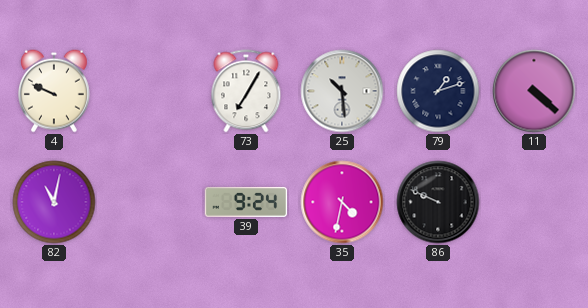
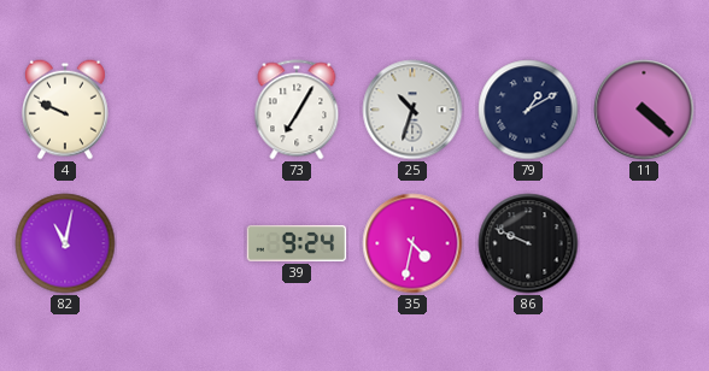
25: 10:29 -> 10:33
79: 1:12 -> 1:10
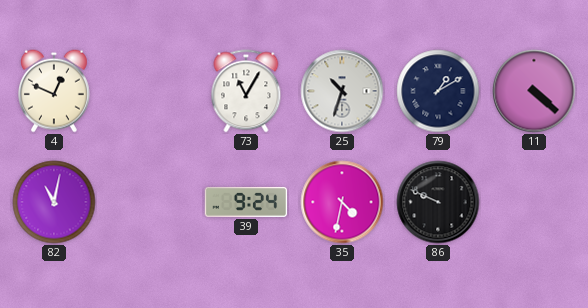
4: 9:49 -> 12:49
73: 7:05 -> 11:05
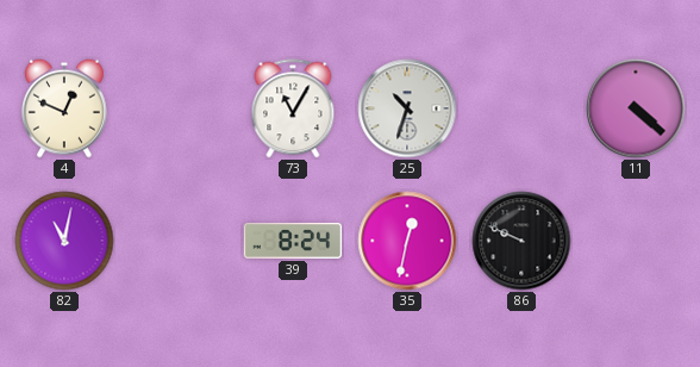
79: 1:10 -> none
39: 9:24 -> 8:24
35: 4:32 -> 12:32
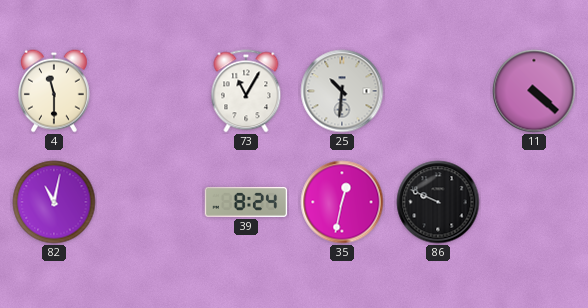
4: 12:49 -> 11:30
25: 10:33 -> 10:31
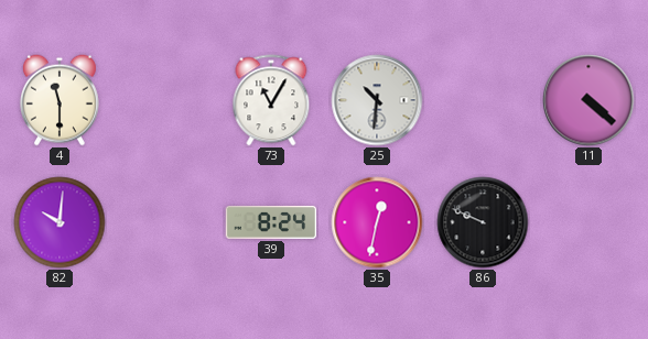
82: 11:02 -> 10:01
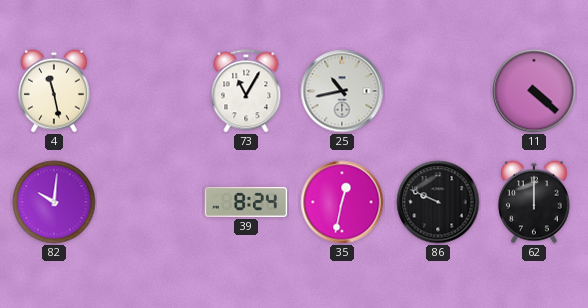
4: 11:30 -> 11:28
25: 10:31 -> 10:43
62: none -> 12:00
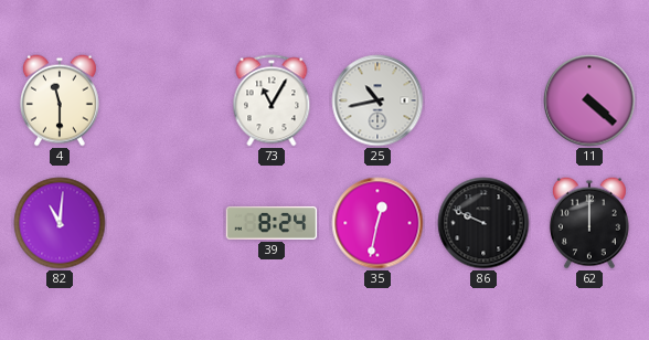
4: 11:28 -> 11:30
82: 10:01 -> 11:01
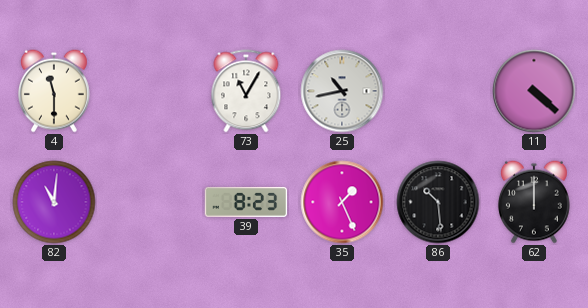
39: 8:24 -> 8:23
35: 12:32 -> 1:26
86: 9:49 -> 10:29
